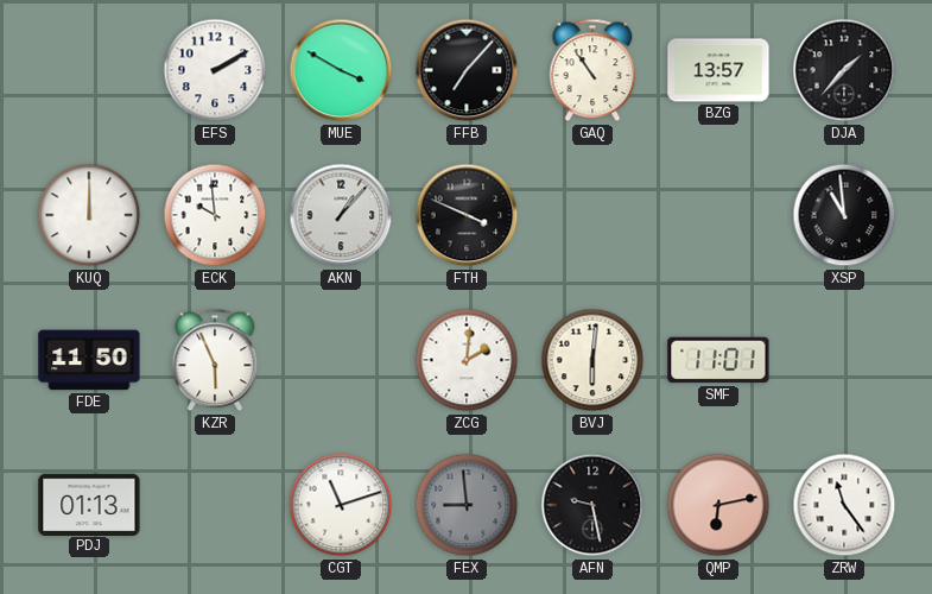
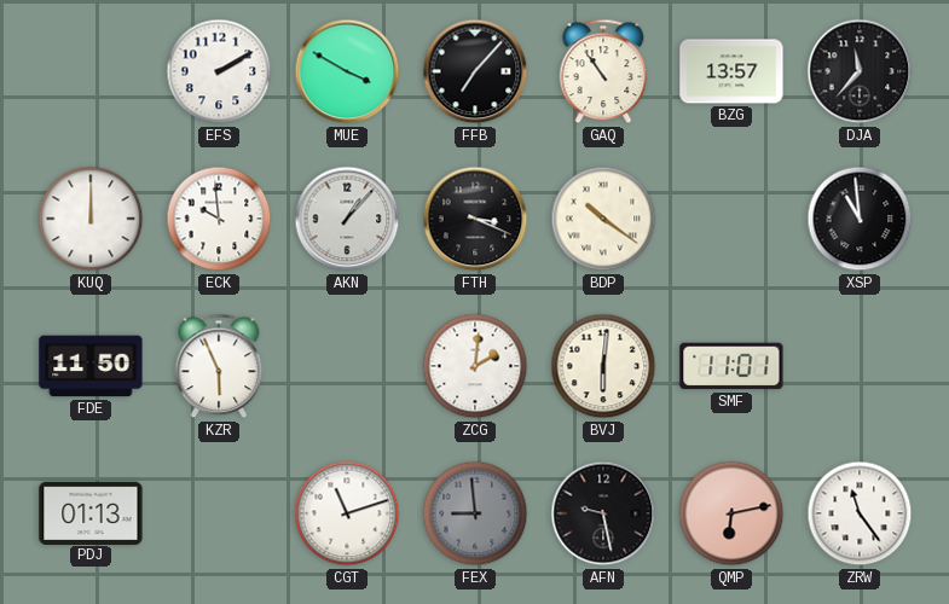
DJA: 1:37 -> 11:37
FTH: 3:49 -> 3:19
BDP: none -> 10:21
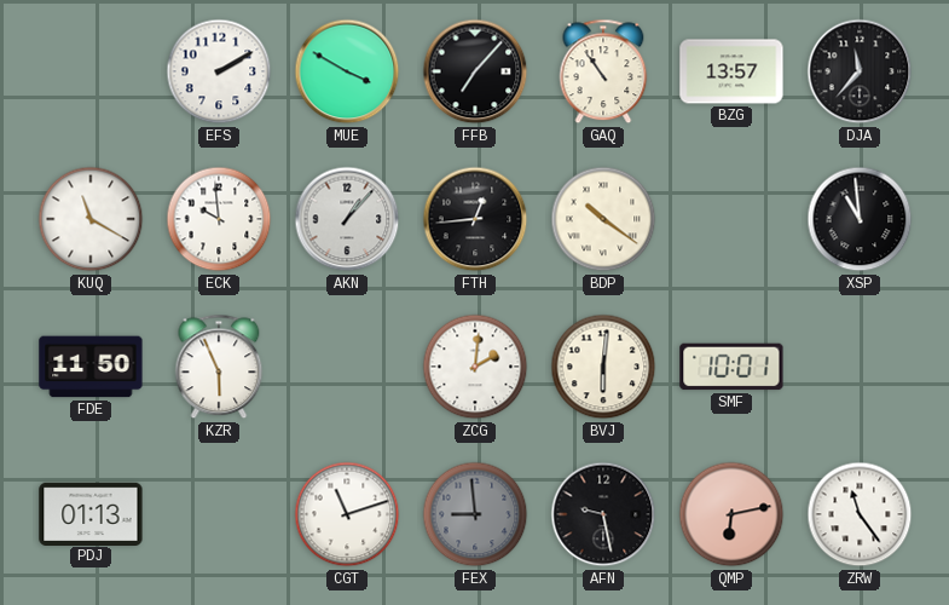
KUQ: 12:00 -> 11:20
FTH: 3:19 -> 12:44
SMF: 11:01 -> 10:01
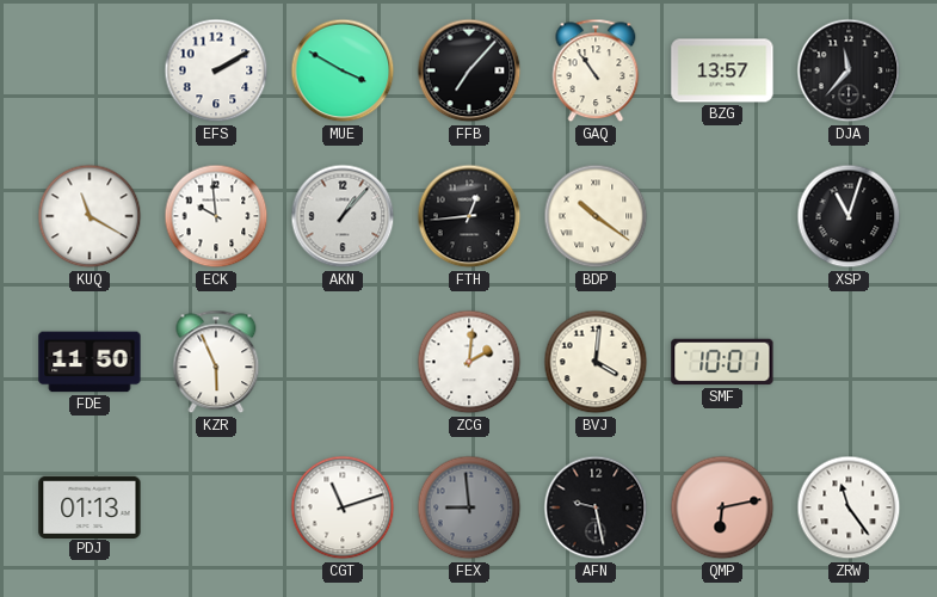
XSP: 10:59 -> 11:03
BVJ: 6:01 -> 4:01
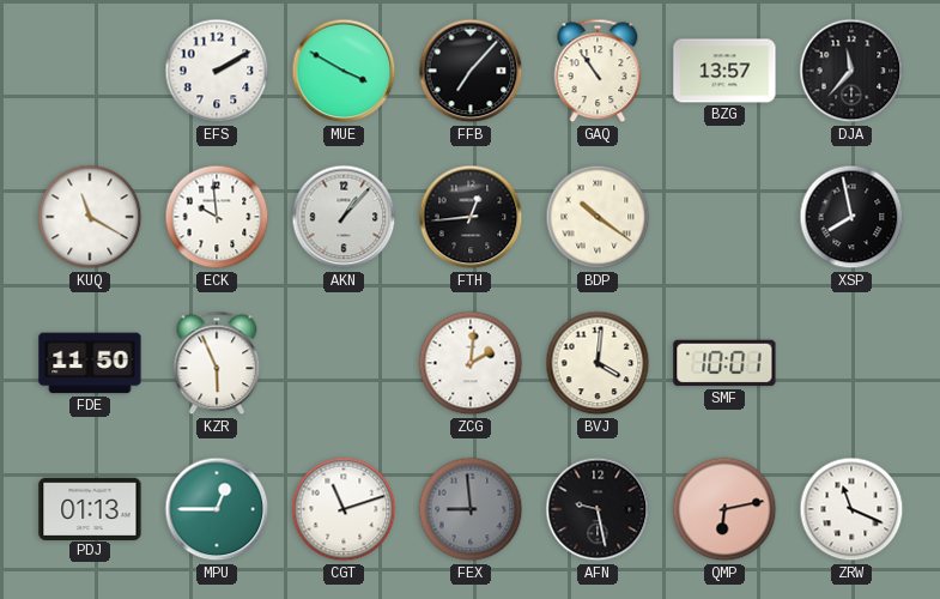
XSP: 11:03 -> 7:58
MPU: none -> 12:45
ZRW: 11:24 -> 11:19
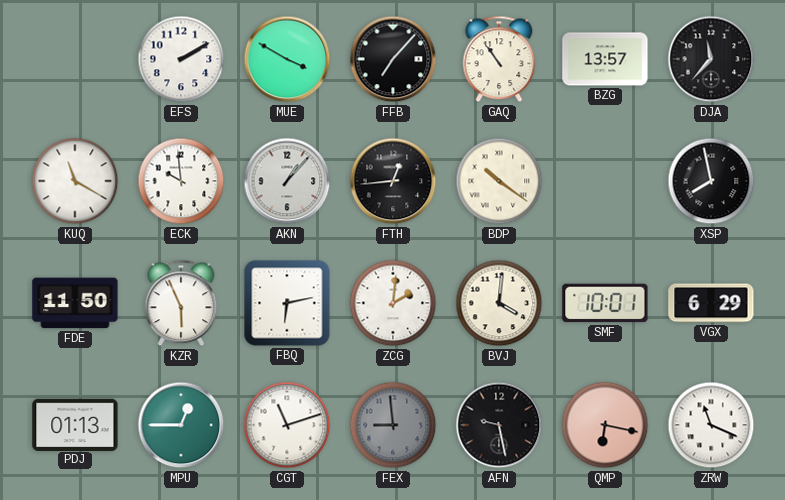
FBQ: none -> 6:13
VGX: none -> 6:29
QMP: 6:13 -> 6:17
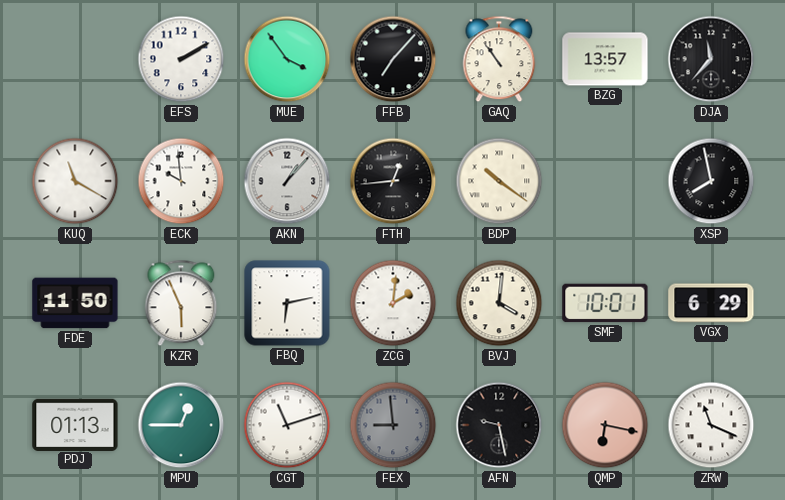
MUE: 3:50 -> 3:54
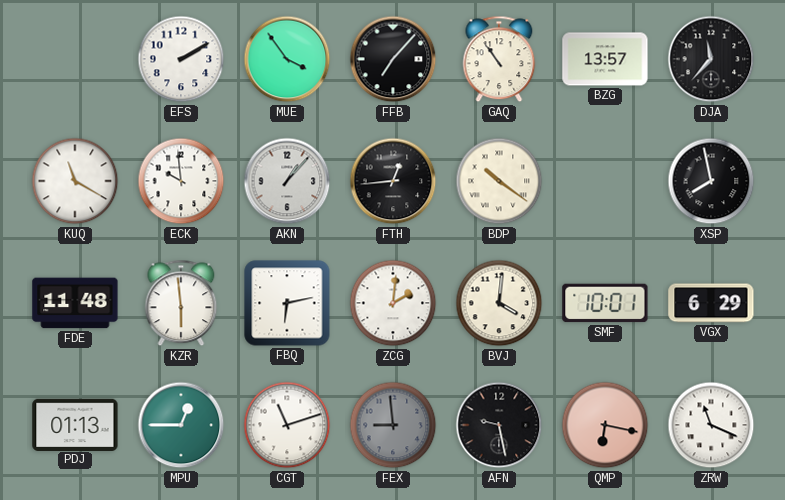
FDE: 11:50 -> 11:48
KZR: 5:56 -> 5:59
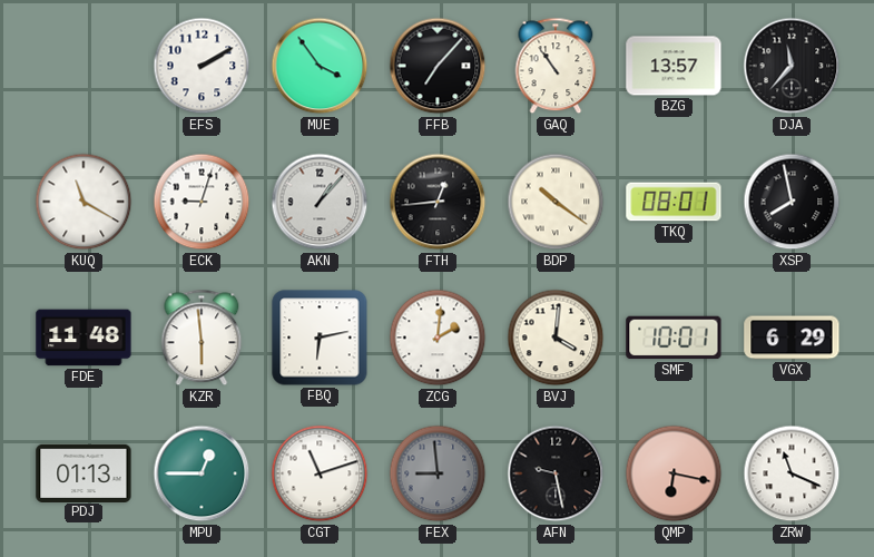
ECK: 9:59 -> 9:03
TKQ: none -> 08:01
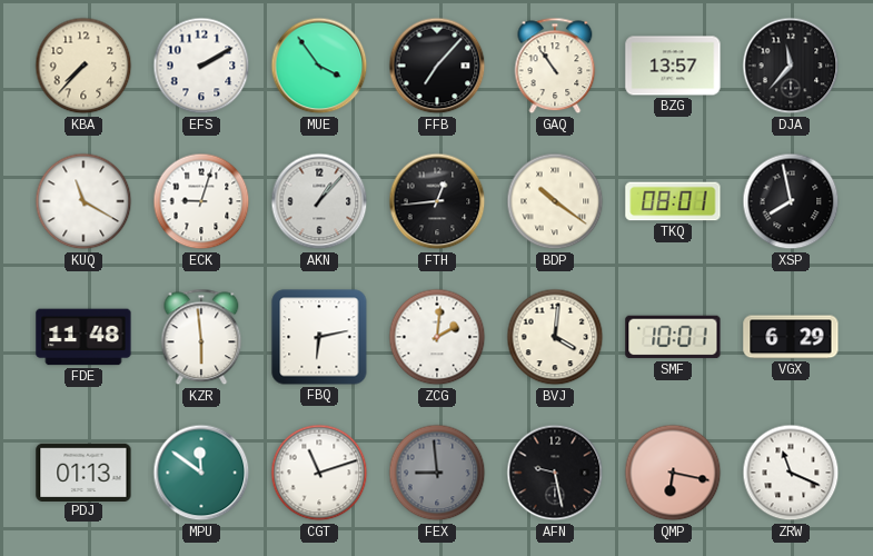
KBA: none -> 7:37
MPU: 12:45 -> 11:51
